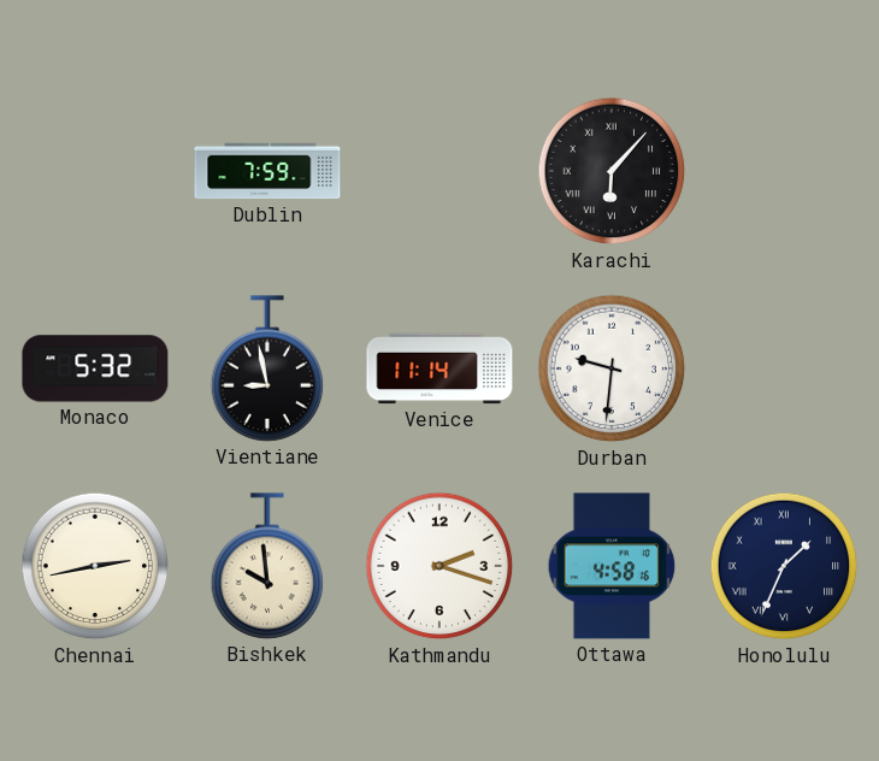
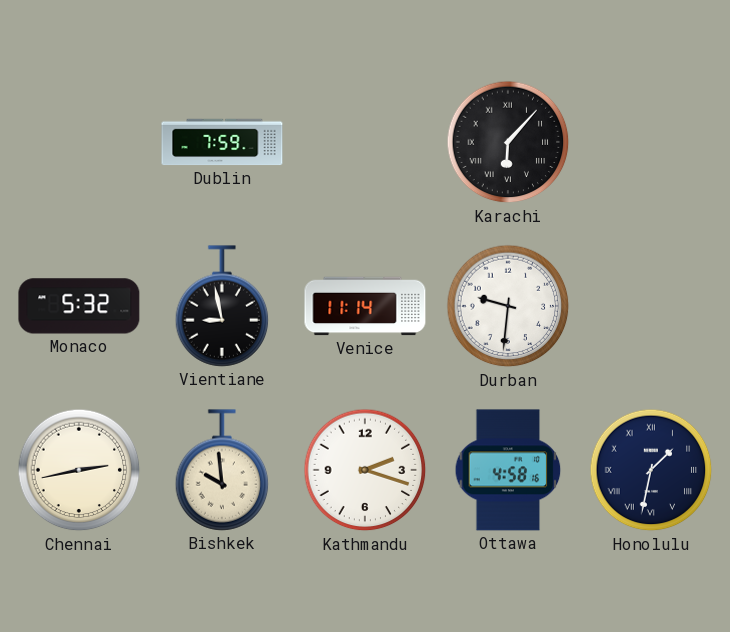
Honolulu: 1:34 -> 1:32
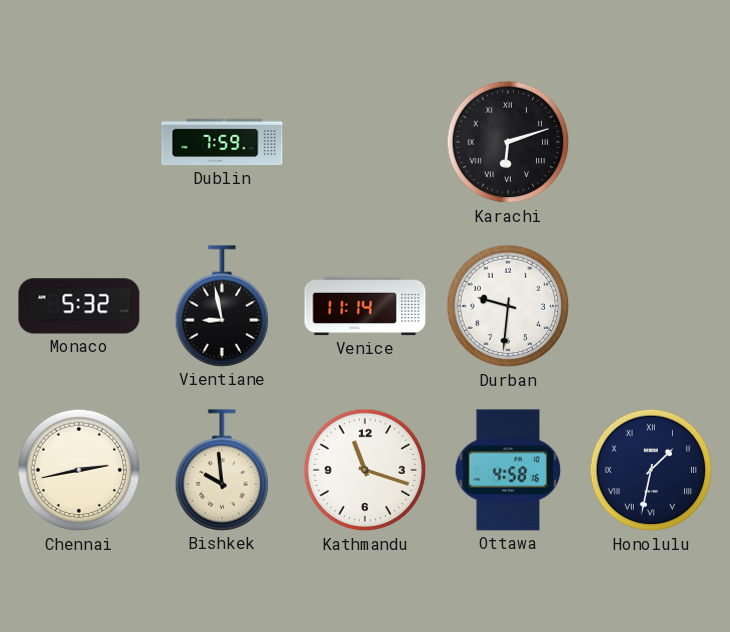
Karachi: 6:07 -> 6:12
Kathmandu: 2:18 -> 11:18
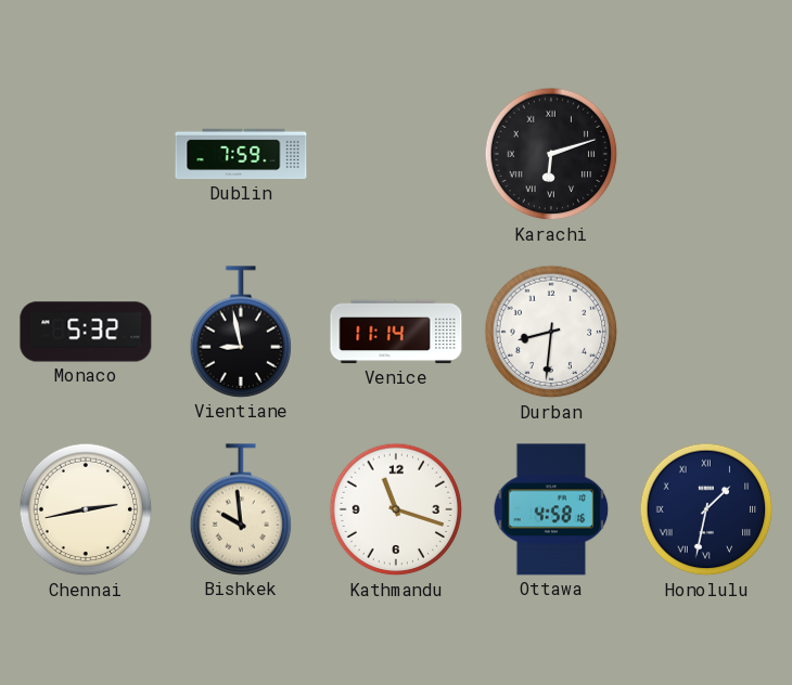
Durban: 9:31 -> 8:31
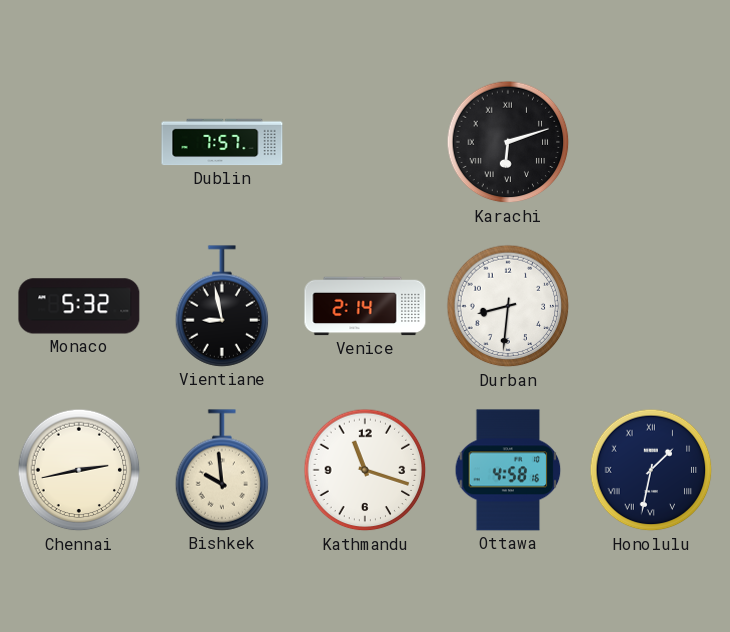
Dublin: 7:59 -> 7:57
Venice: 11:14 -> 2:14
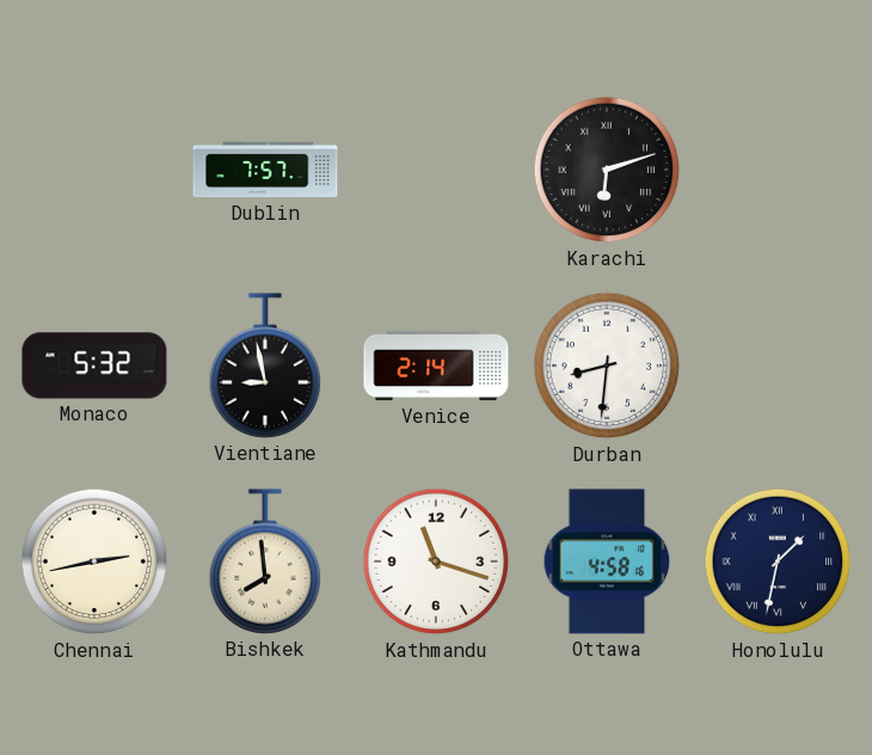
Bishkek: 9:59 -> 7:59
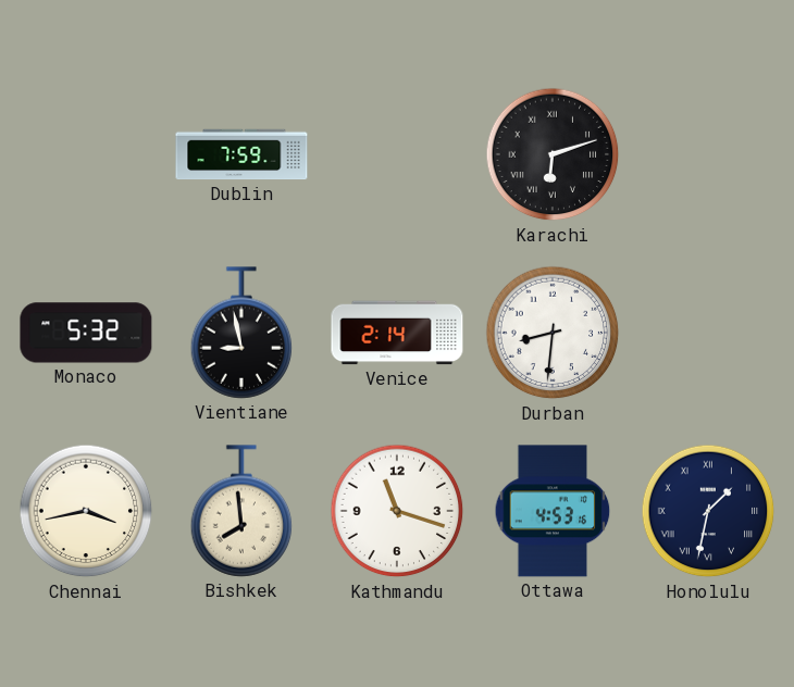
Dublin: 7:57 -> 7:59
Chennai: 2:43 -> 3:43
Ottawa: 4:58 -> 4:53
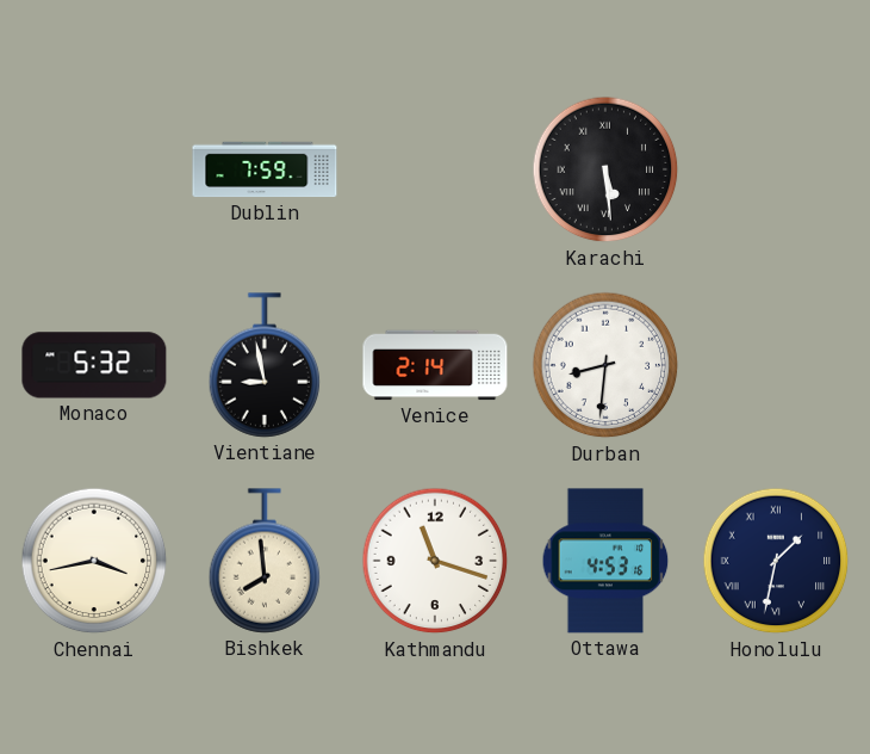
Karachi: 6:12 -> 5:29
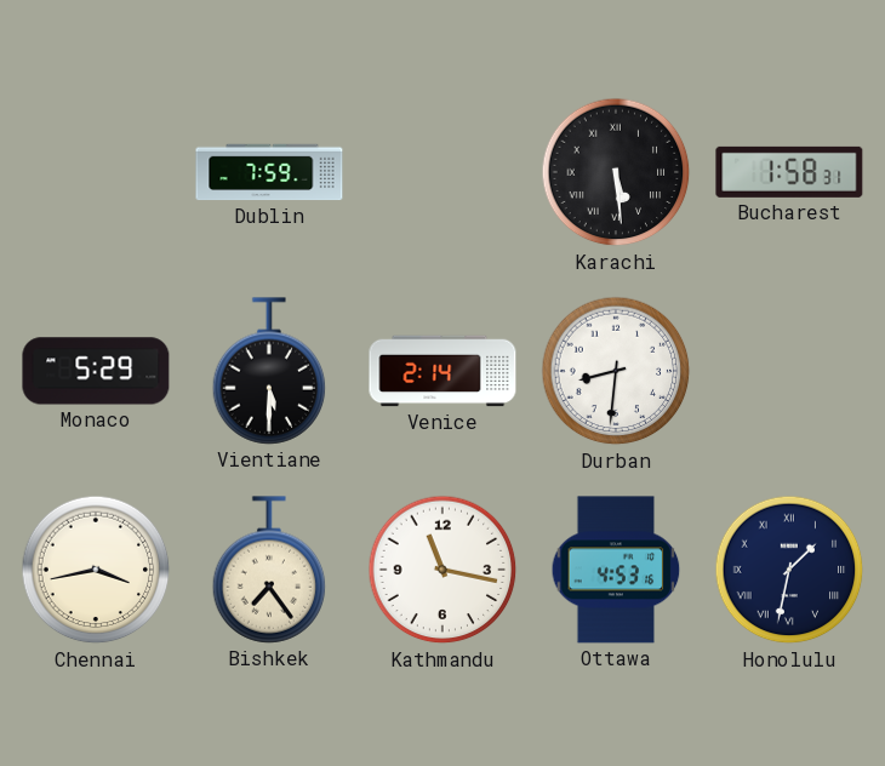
Bucharest: none -> 1:58
Monaco: 5:32 -> 5:29
Vientiane: 8:58 -> 5:30
Bishkek: 7:59 -> 7:24
Kathmandu: 11:18 -> 11:17
